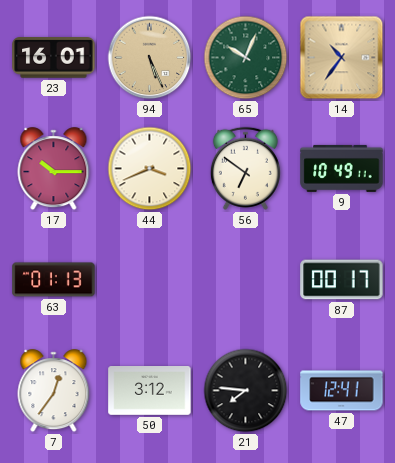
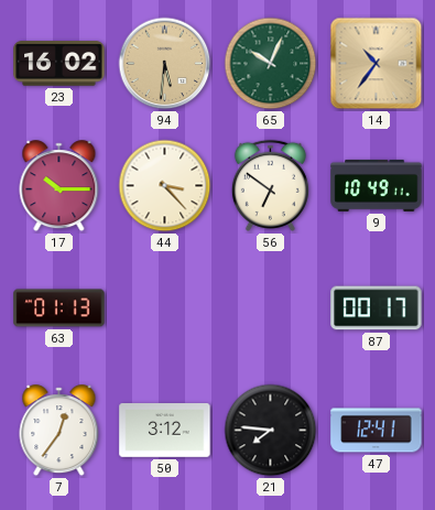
23: 16:01 -> 16:02
94: 5:26 -> 5:31
44: 3:41 -> 3:23
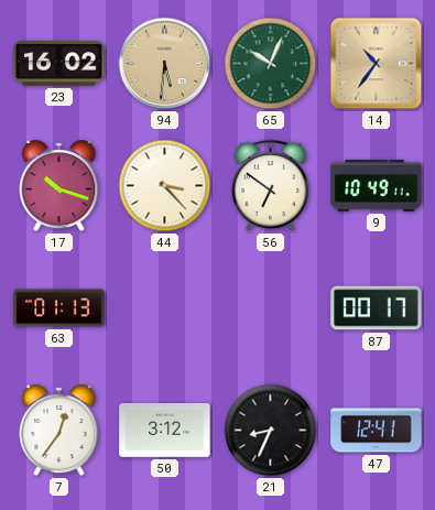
17: 10:15 -> 10:18
21: 7:46 -> 8:34
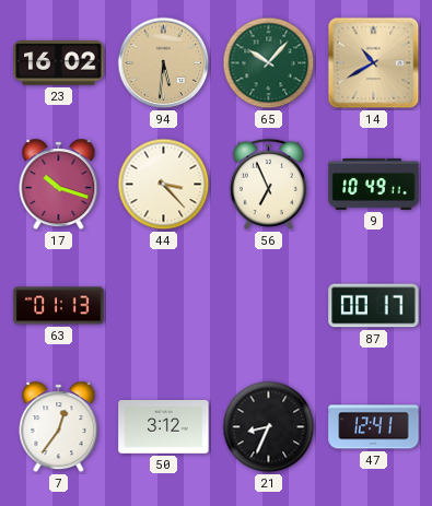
65: 10:04 -> 10:07
14: 10:36 -> 10:40
56: 6:51 -> 6:56
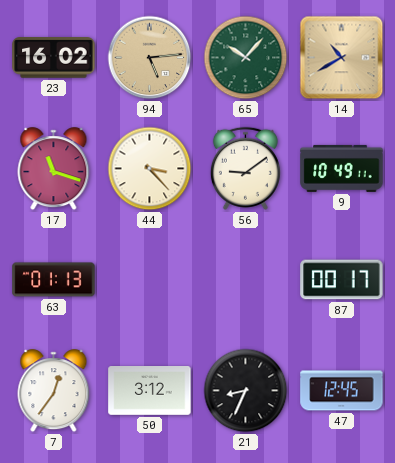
94: 5:31 -> 5:14
17: 10:18 -> 11:18
56: 6:56 -> 9:09
47: 12:41 -> 12:45
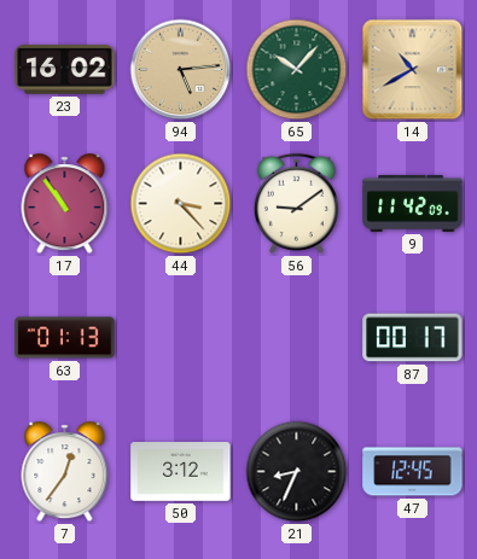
17: 11:18 -> 10:54
9: 10:49 -> 11:42
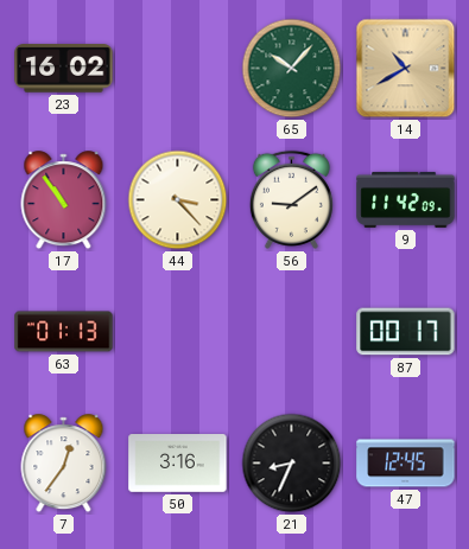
94: 5:14 -> none
50: 3:12 -> 3:16
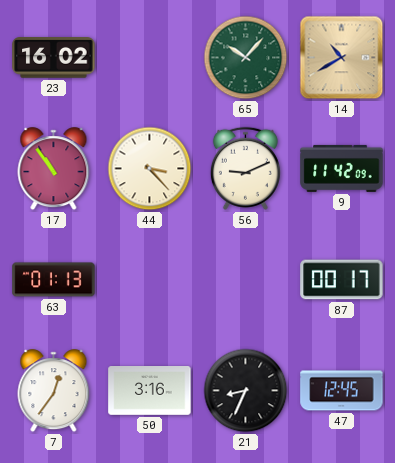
56: 9:09 -> 9:11
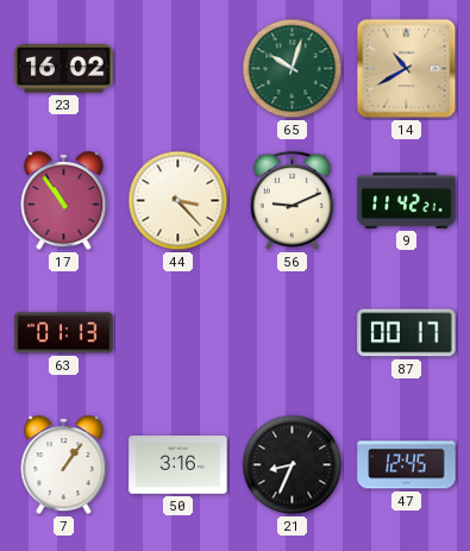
65: 10:07 -> 10:03
9: 11:42:09 -> 11:42:21
7: 12:36 -> 1:06
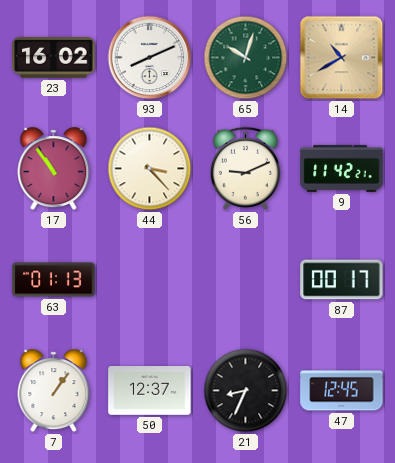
93: none -> 8:11
50: 3:16 -> 12:37
